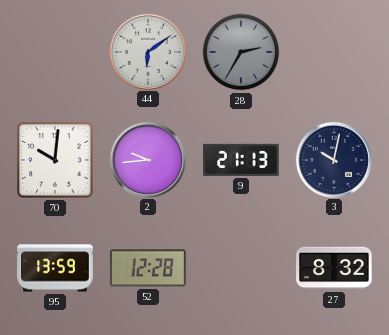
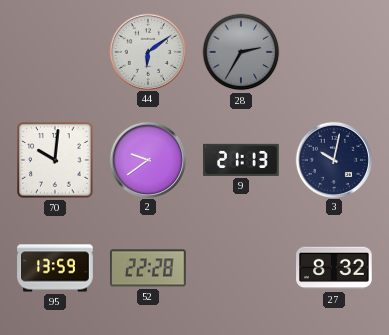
2: 9:44 -> 9:39
52: 12:28 -> 22:28
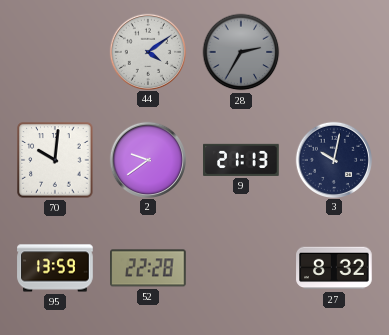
44: 6:09 -> 4:09
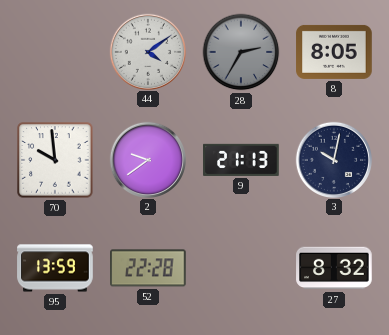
8: none -> 8:05
70: 10:01 -> 9:59
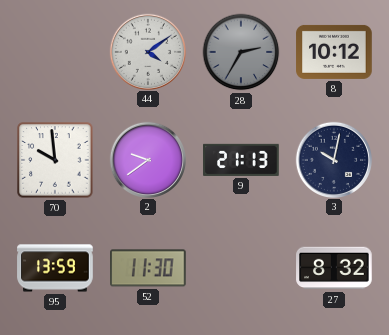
8: 8:05 -> 10:12
52: 22:28 -> 11:30
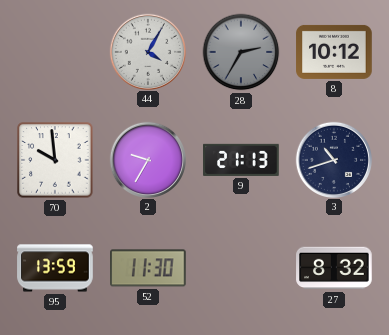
44: 4:09 -> 4:05
2: 9:39 -> 9:35
3: 10:02 -> 10:42
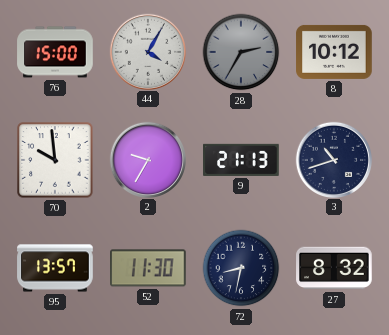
76: none -> 15:00
95: 13:59 -> 13:57
72: none -> 8:32
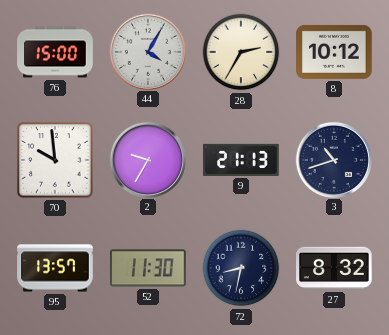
28 dial: grey -> cream
